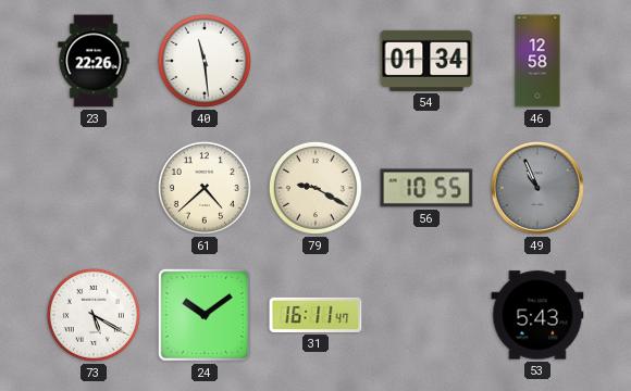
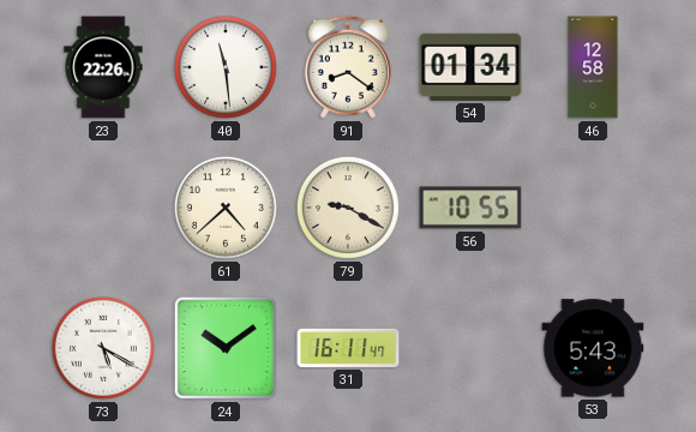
91: none -> 8:21
49: 10:56 -> none
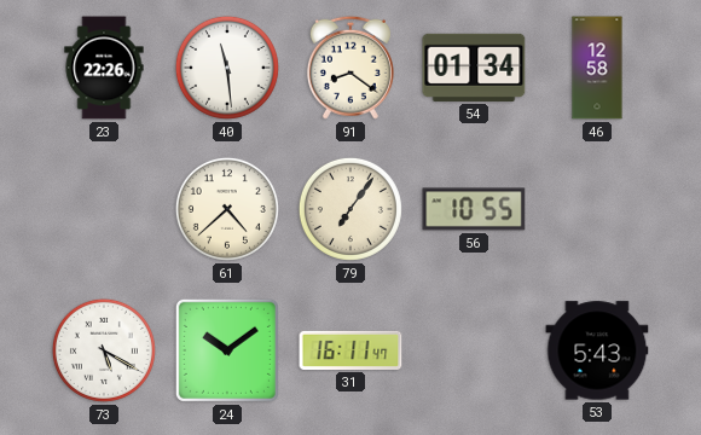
79: 9:20 -> 7:06
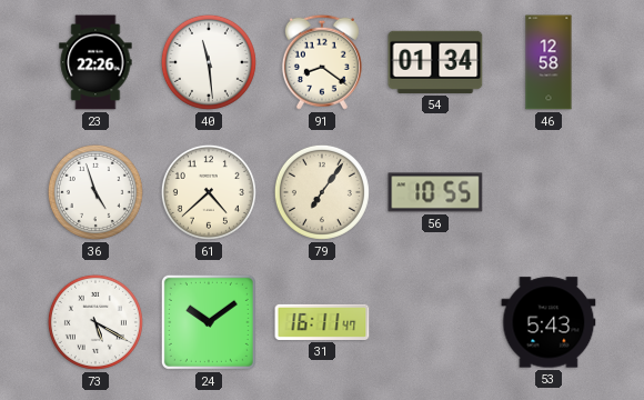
36: none -> 4:57
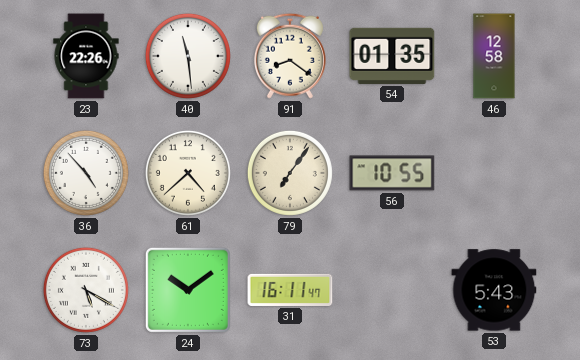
54: 01:34 -> 01:35
36: 4:57 -> 4:53
